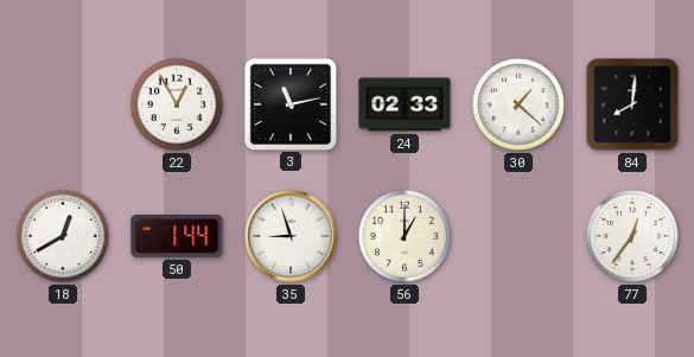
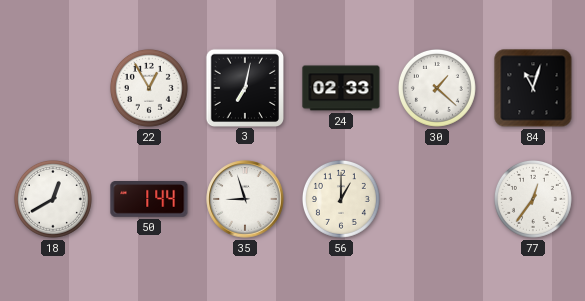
3: 11:13 -> 7:02
84: 8:01 -> 11:03
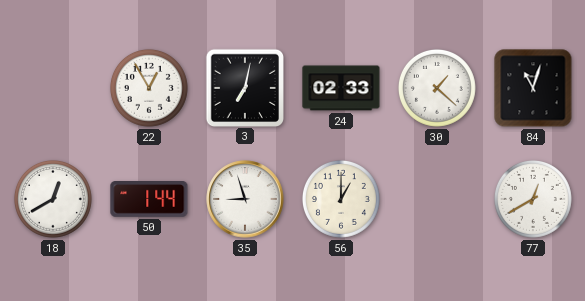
77: 12:36 -> 12:40
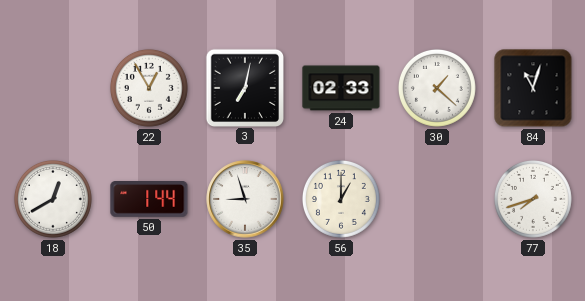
77: 12:40 -> 7:42
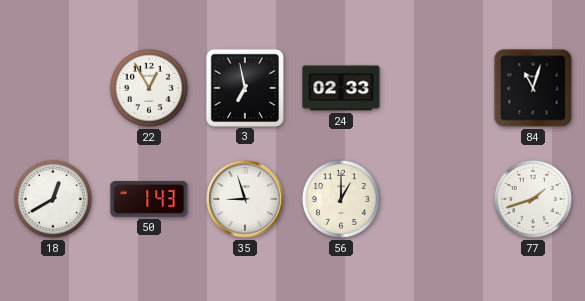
3: 7:02 -> 6:58
30: 1:22 -> none
50: 1:44 -> 1:43
77: 7:42 -> 1:42
